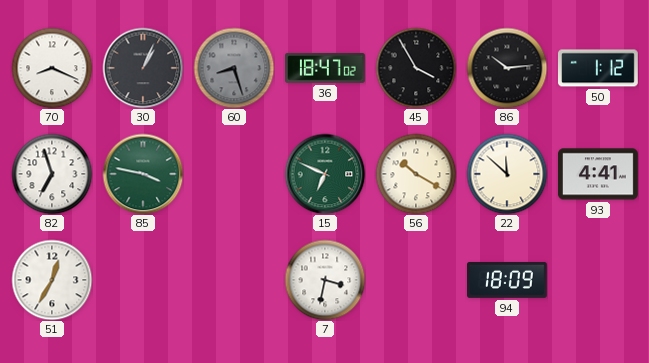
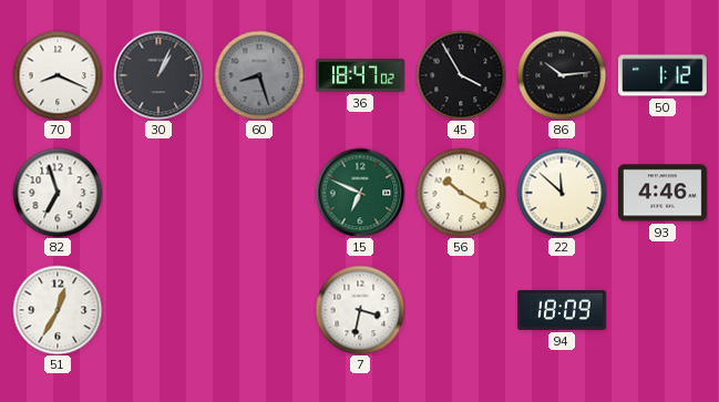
85: 3:47 -> none
93: 4:41 -> 4:46
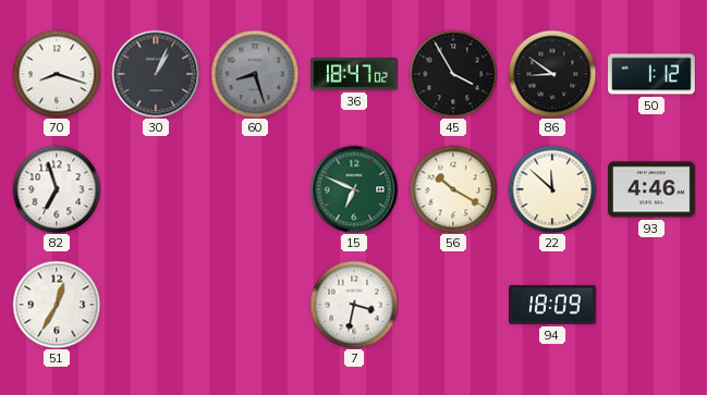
70: 8:19 -> 8:18
86: 10:14 -> 8:51
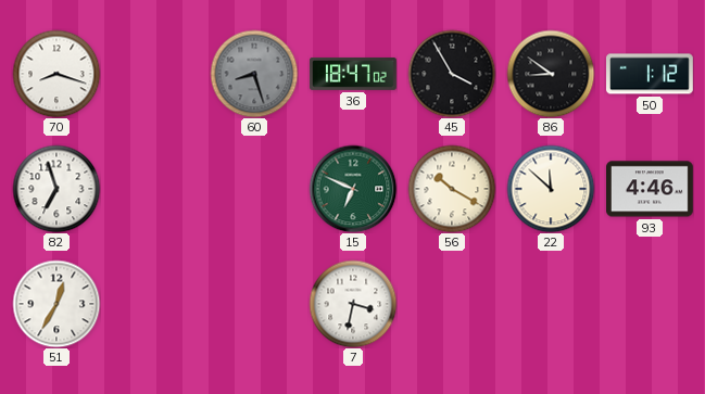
30: 1:04 -> none
94: 18:09 -> none
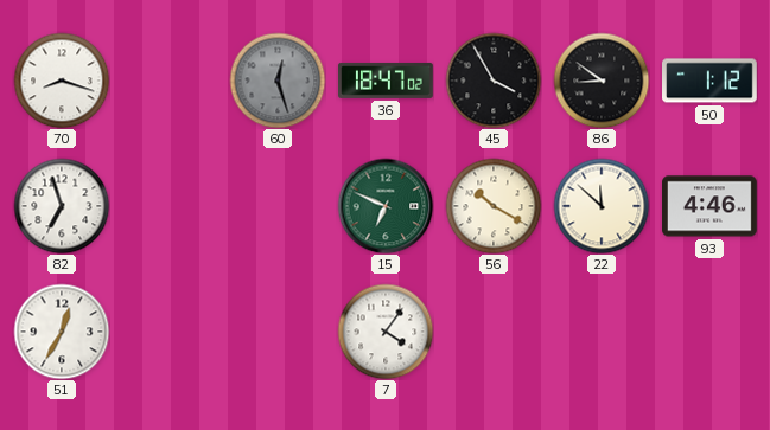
60: 8:27 -> 12:27
7: 3:32 -> 4:06
